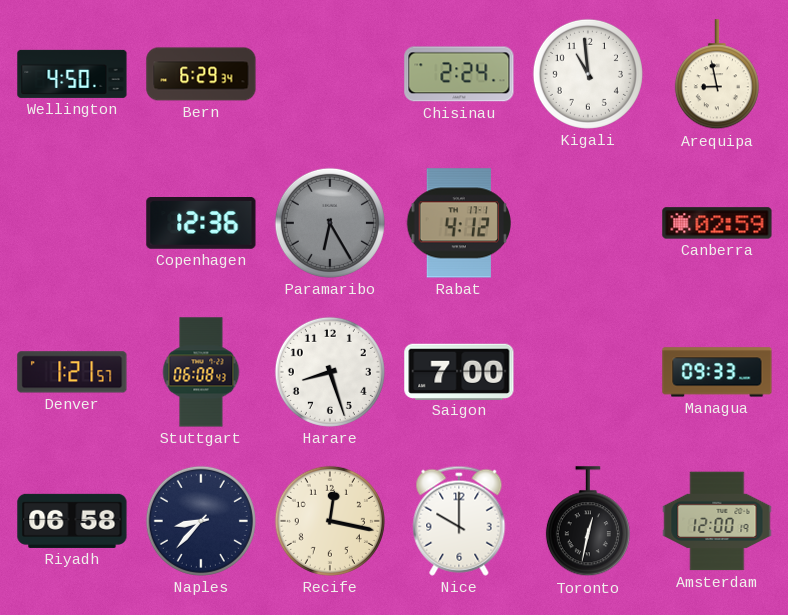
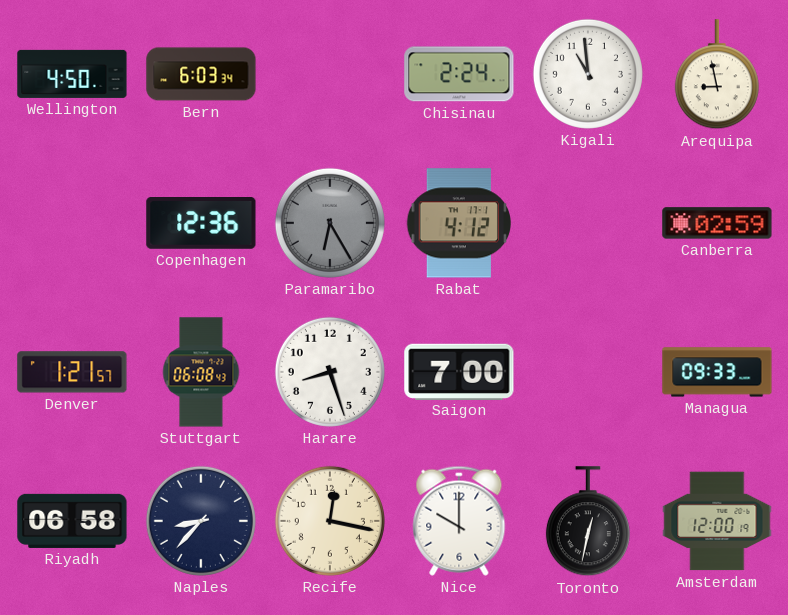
Bern: 6:29 -> 6:03
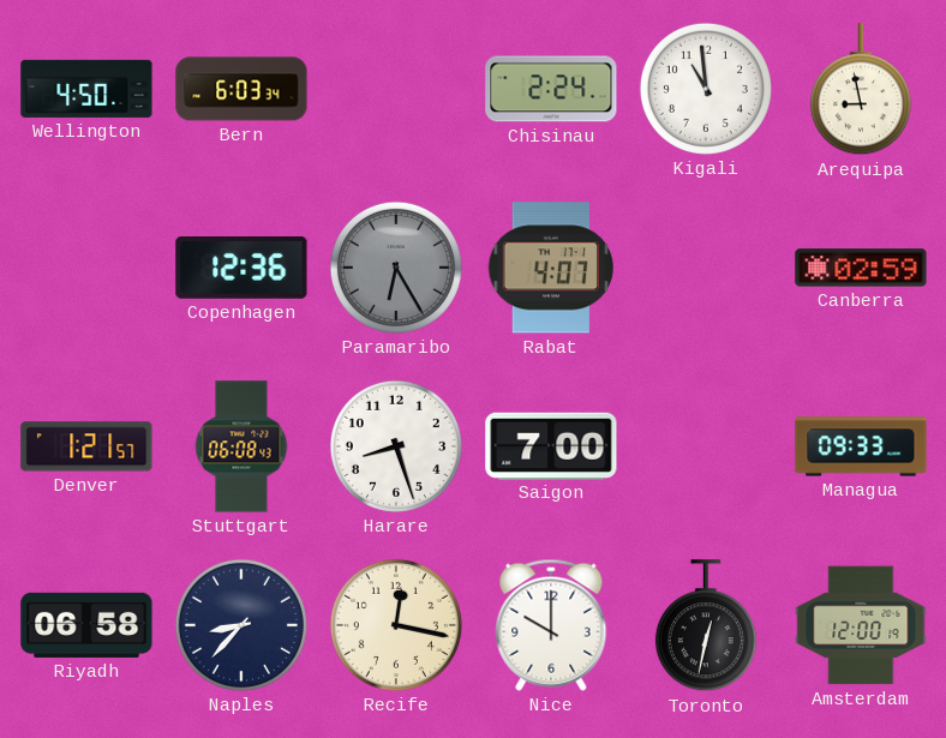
Rabat: 4:12 -> 4:07
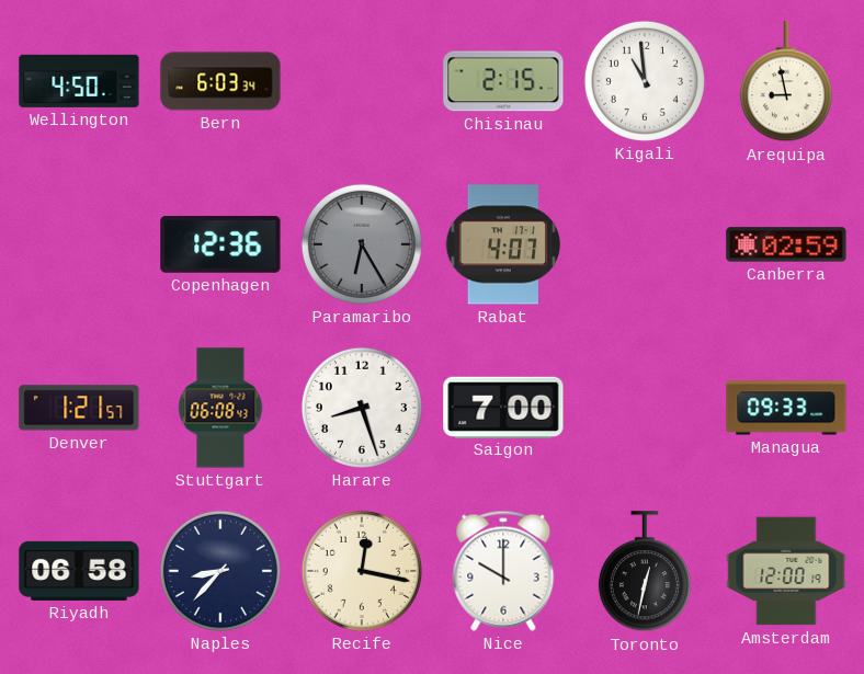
Chisinau: 2:24 -> 2:15
